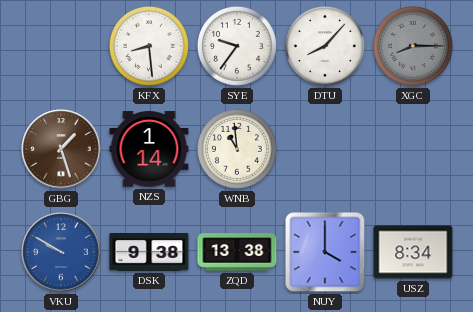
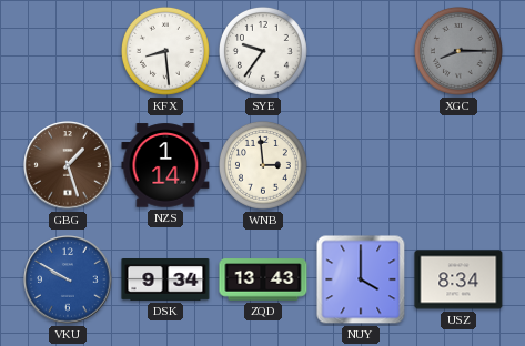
DTU: 8:07 -> none
WNB: 10:59 -> 2:59
DSK: 9:38 -> 9:34
ZQD: 13:38 -> 13:43
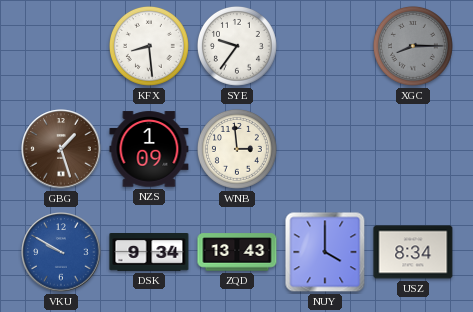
NZS: 1:14 -> 1:09
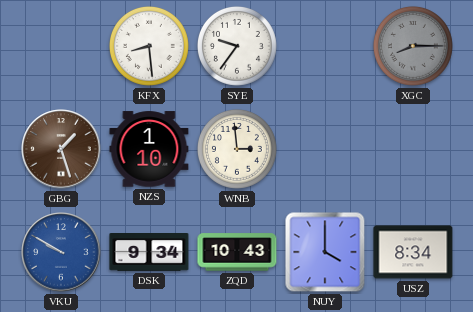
NZS: 1:09 -> 1:10
ZQD: 13:43 -> 10:43
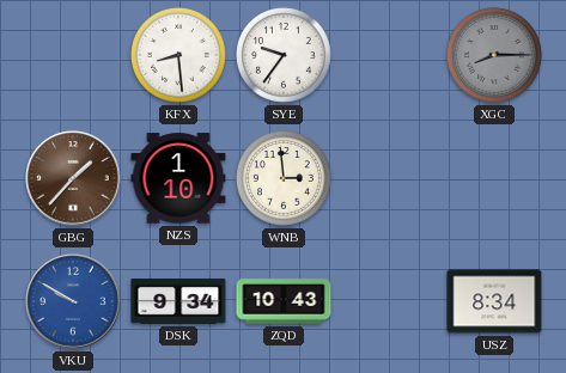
GBG: 1:27 -> 1:37
NUY: 4:00 -> none
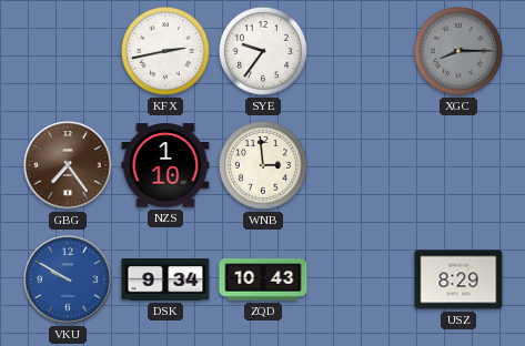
KFX: 8:29 -> 2:43
GBG: 1:37 -> 7:24
USZ: 8:34 -> 8:29
